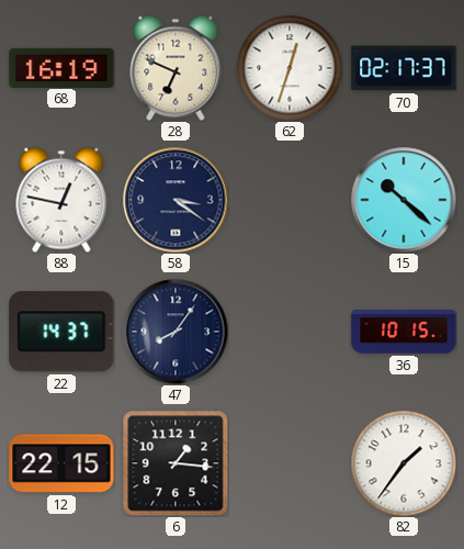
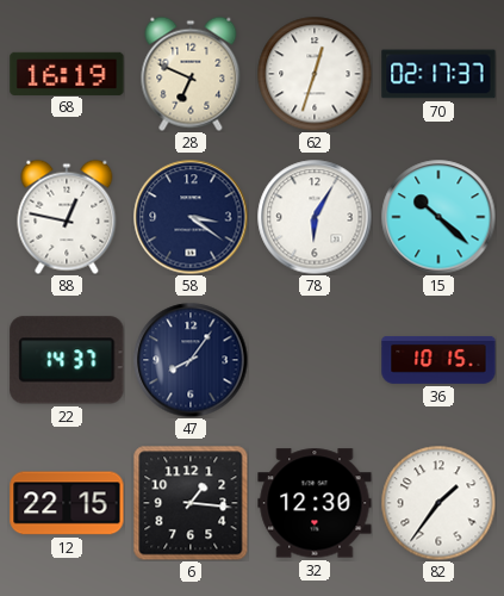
78: none -> 6:05
32: none -> 12:30
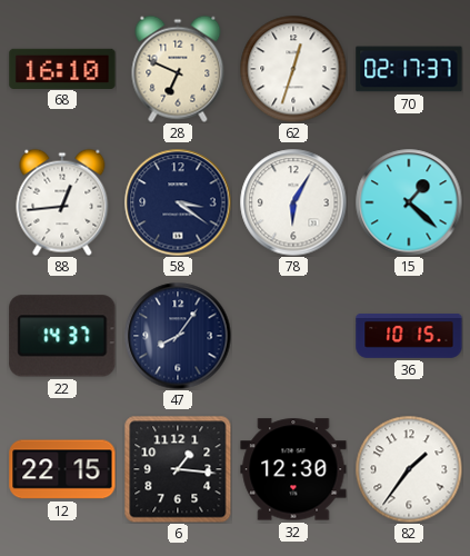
68: 16:19 -> 16:10
88: 12:47 -> 12:44
15: 10:22 -> 1:22
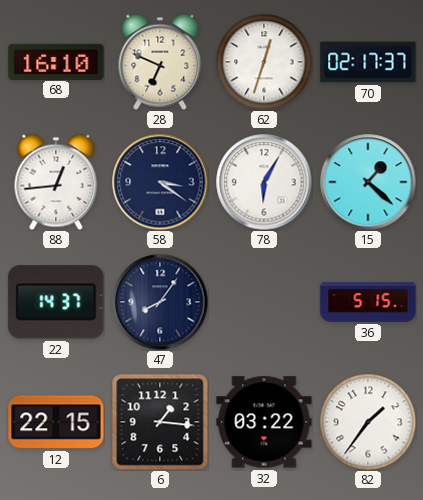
36: 10:15 -> 5:15
32: 12:30 -> 03:22
